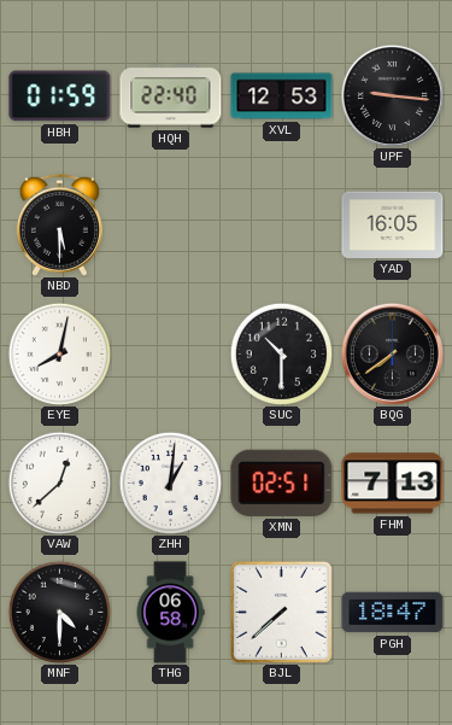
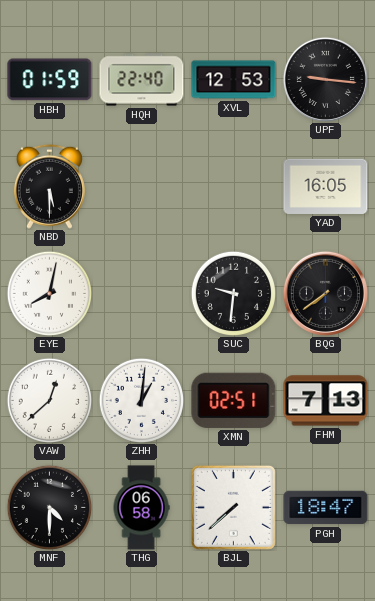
SUC: 10:30 -> 9:31
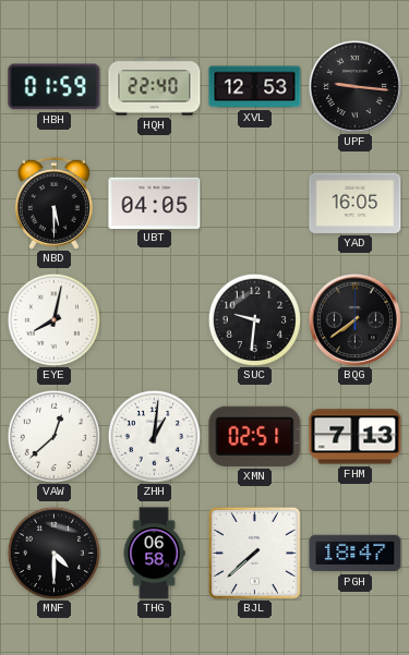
UBT: none -> 04:05
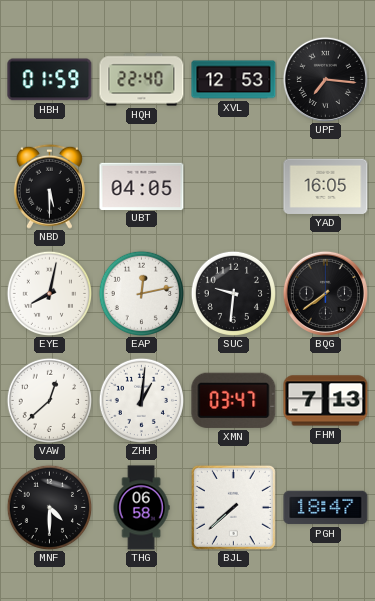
UPF: 9:16 -> 7:16
EAP: none -> 12:13
XMN: 02:51 -> 03:47
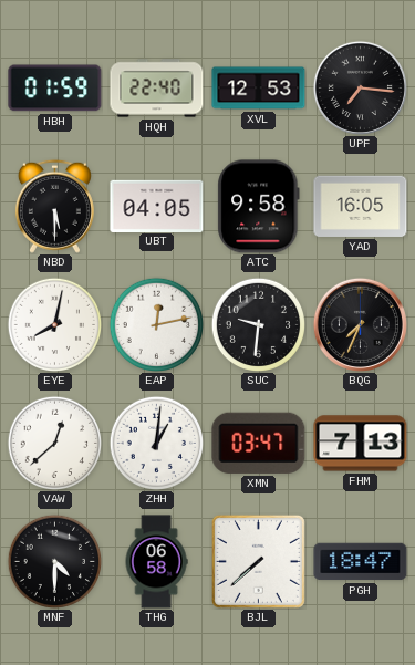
ATC: none -> 9:58
BQG: 7:39 -> 7:34
